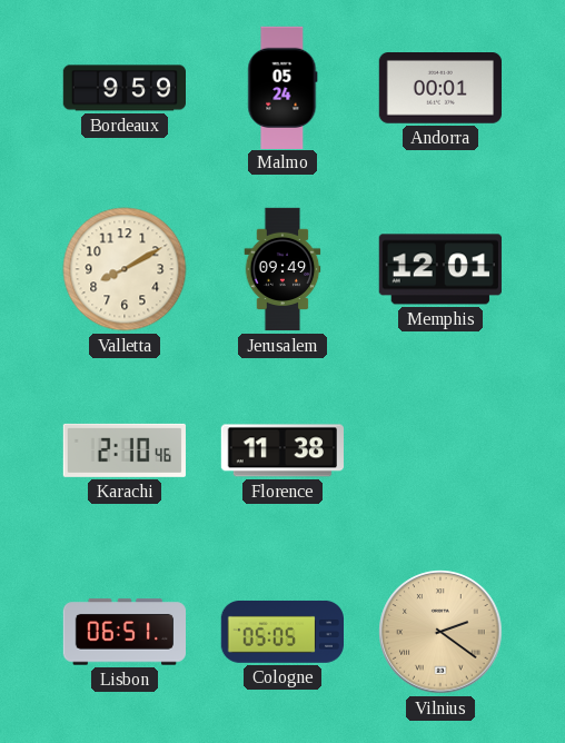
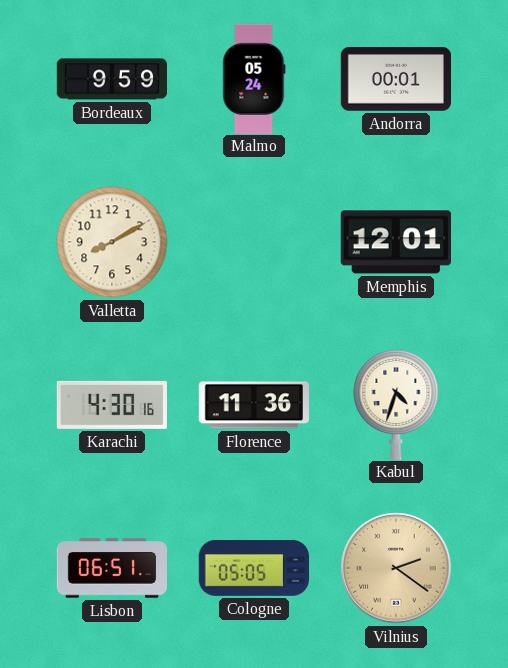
Jerusalem: 09:49 -> none
Karachi: 2:10 -> 4:30
Florence: 11:38 -> 11:36
Kabul: none -> 4:33
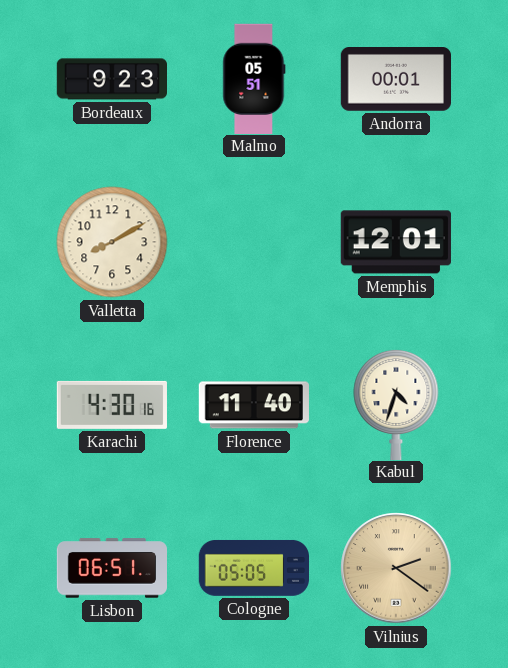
Bordeaux: 9:59 -> 9:23
Malmo: 05:24 -> 05:51
Florence: 11:36 -> 11:40
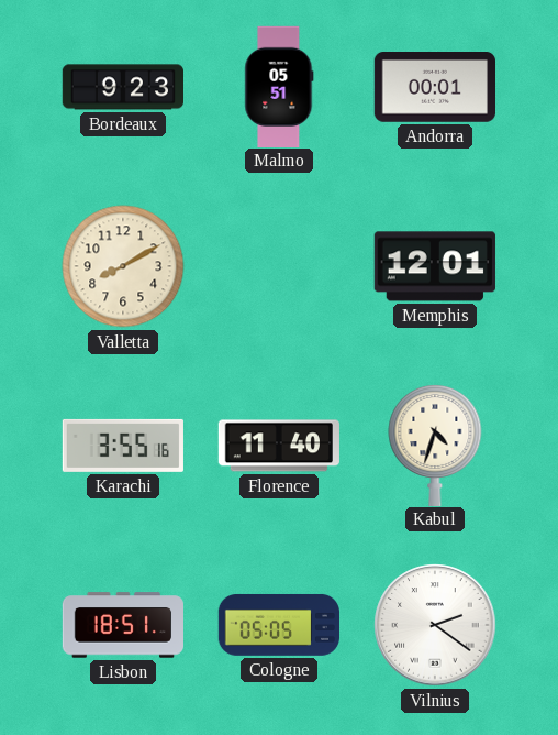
Karachi: 4:30 -> 3:55
Lisbon: 06:51 -> 18:51
Vilnius dial: champagne -> white
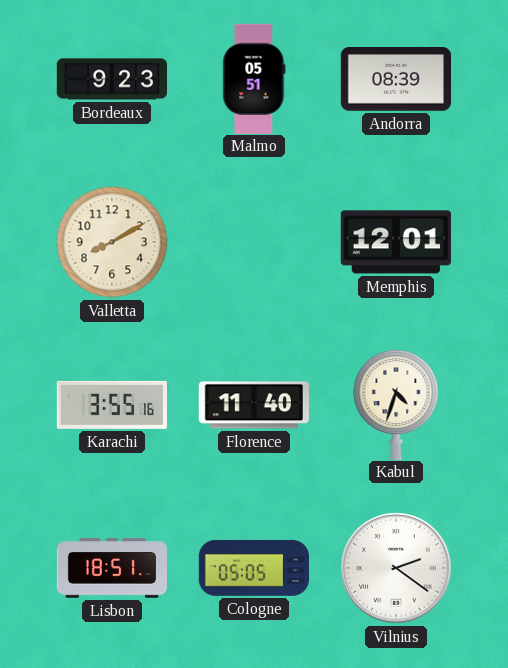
Andorra: 00:01 -> 08:39
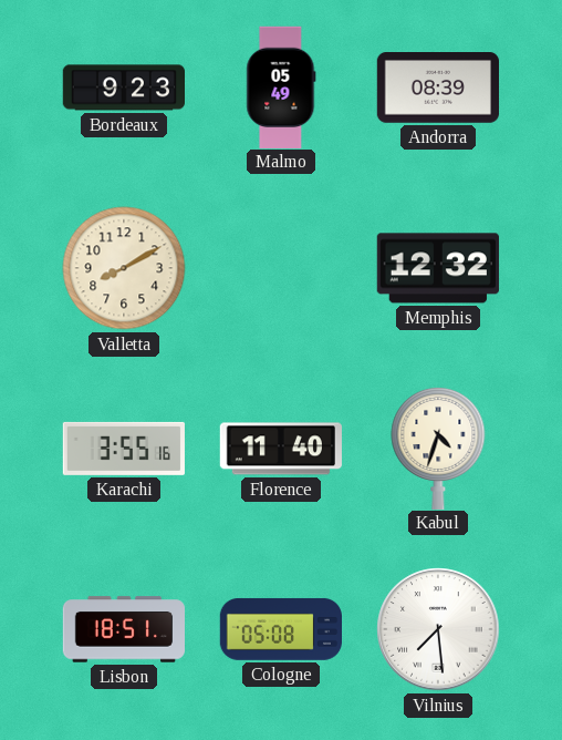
Malmo: 05:51 -> 05:49
Memphis: 12:01 -> 12:32
Cologne: 05:05 -> 05:08
Vilnius: 2:21 -> 7:29
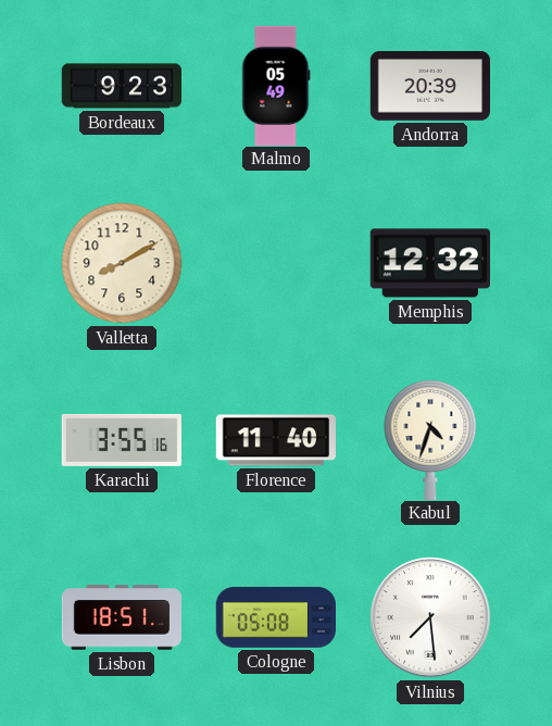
Andorra: 08:39 -> 20:39
